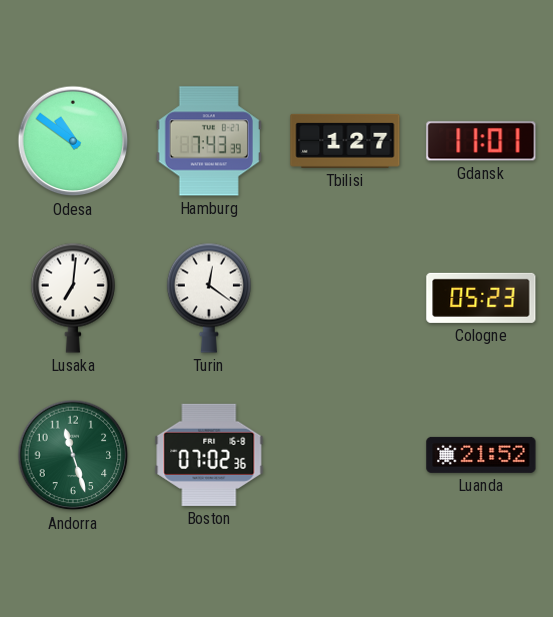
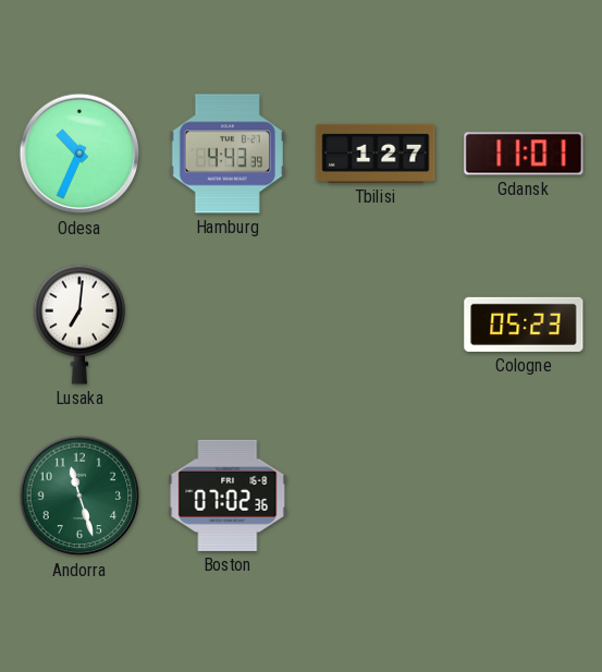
Odesa: 10:51 -> 10:34
Hamburg: 7:43 -> 4:43
Turin: 12:21 -> none
Luanda: 21:52 -> none
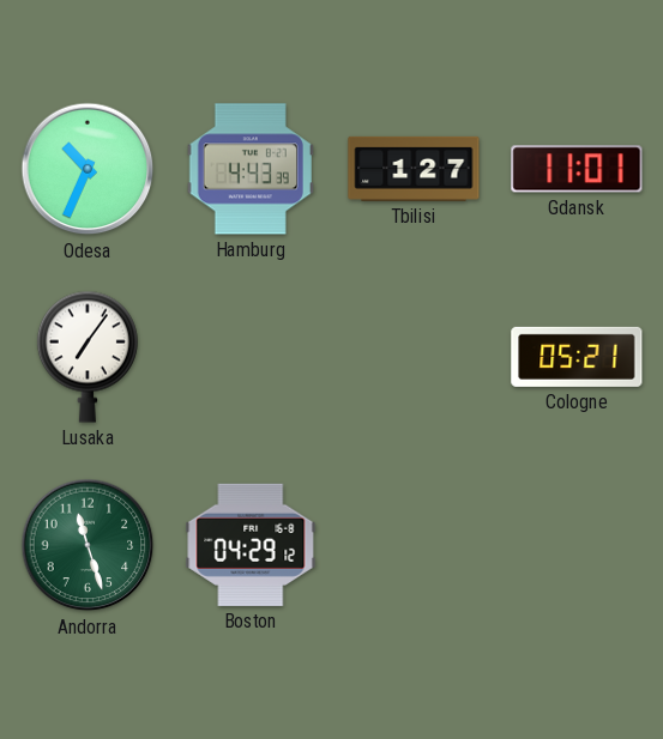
Lusaka: 7:01 -> 7:06
Cologne: 05:23 -> 05:21
Boston: 07:02 -> 04:29
